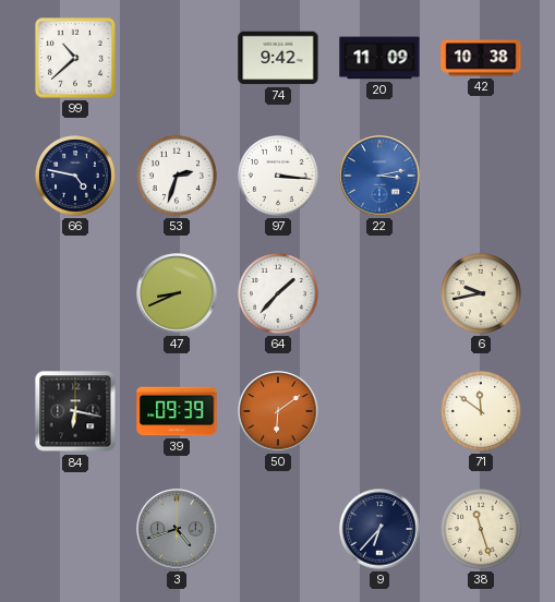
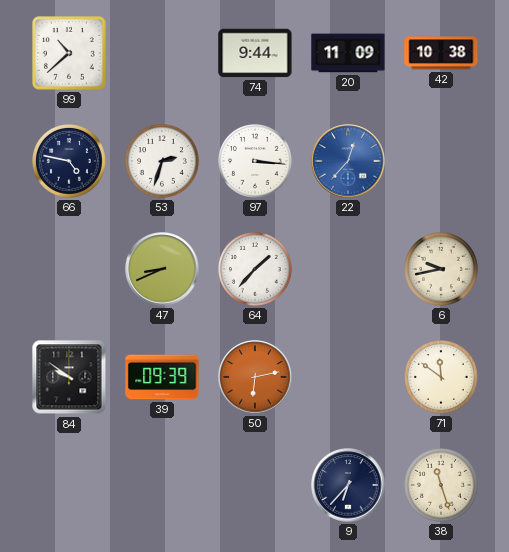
74: 9:42 -> 9:44
22: 3:13 -> 12:37
84: 6:17 -> 9:51
50: 6:09 -> 6:13
3: 4:42 -> none
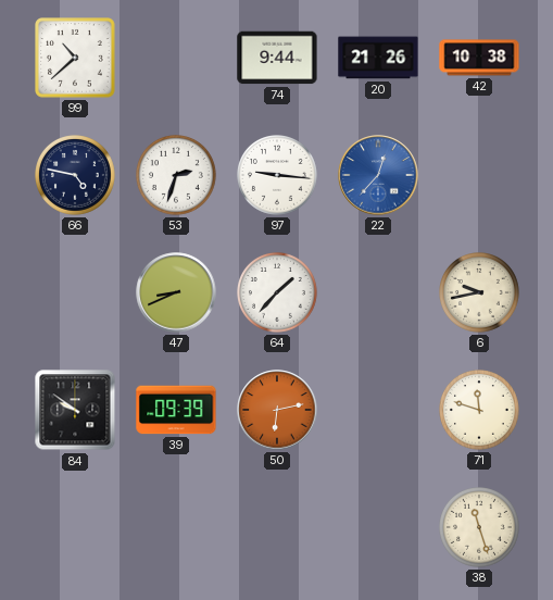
20: 11:09 -> 21:26
97: 3:16 -> 9:16
71: 11:51 -> 11:48
9: 6:37 -> none
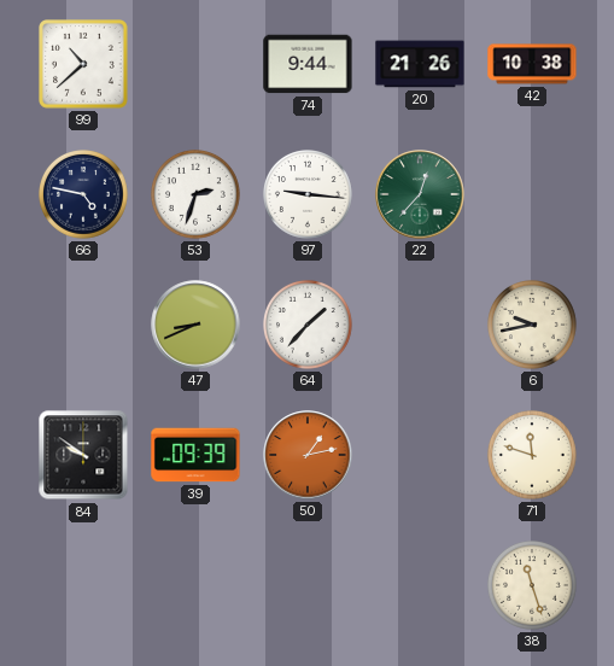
22 dial: blue -> green
50: 6:13 -> 1:13
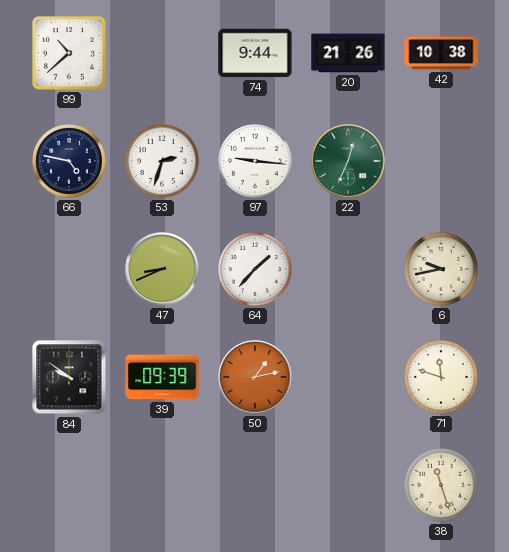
22: 12:37 -> 12:34
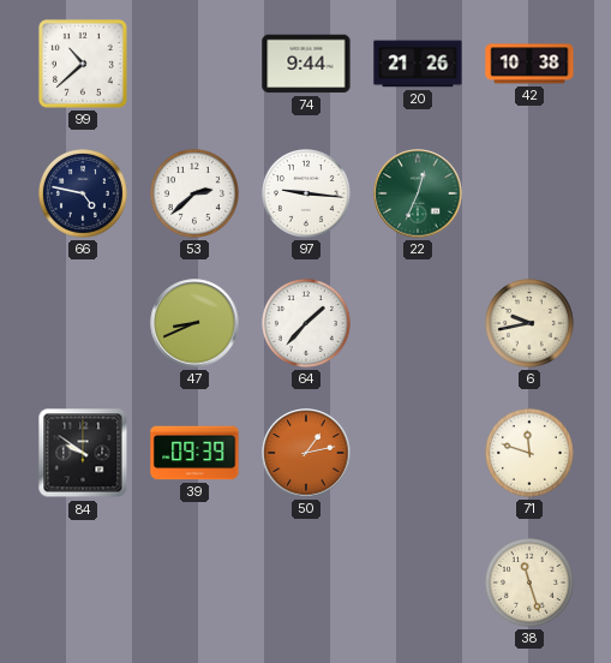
53: 2:33 -> 2:38
